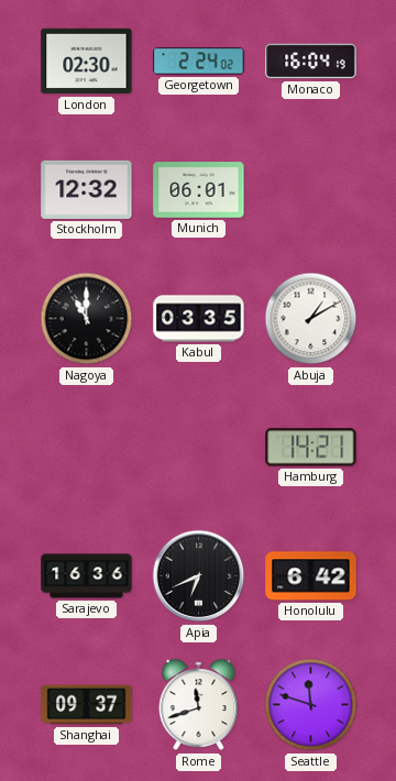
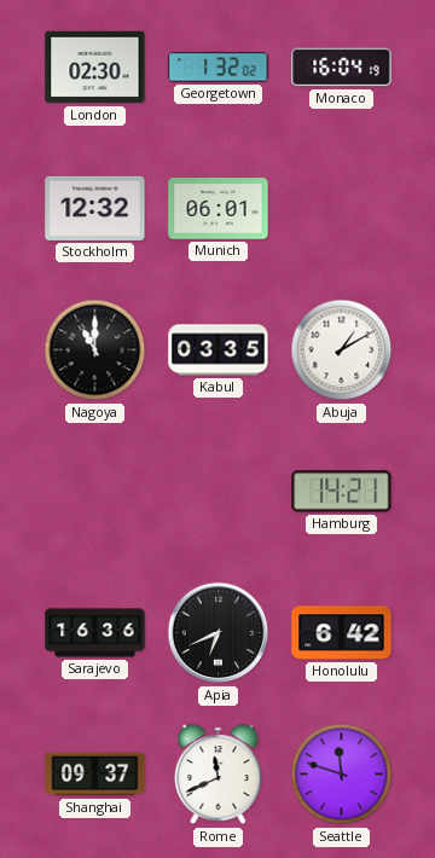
Georgetown: 2:24 -> 1:32
Rome: 11:42 -> 11:41
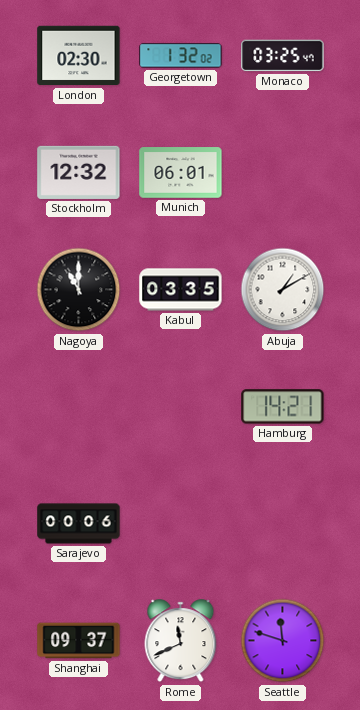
Monaco: 16:04 -> 03:25
Sarajevo: 16:36 -> 00:06
Apia: 6:41 -> none
Honolulu: 6:42 -> none
